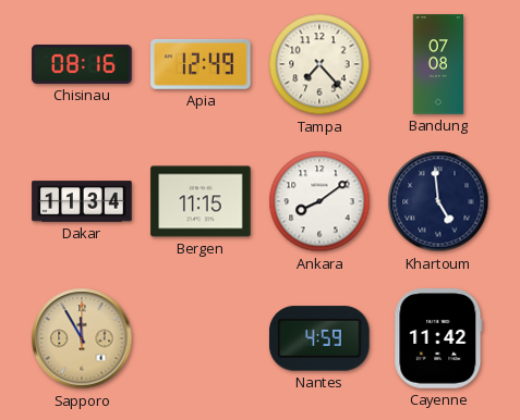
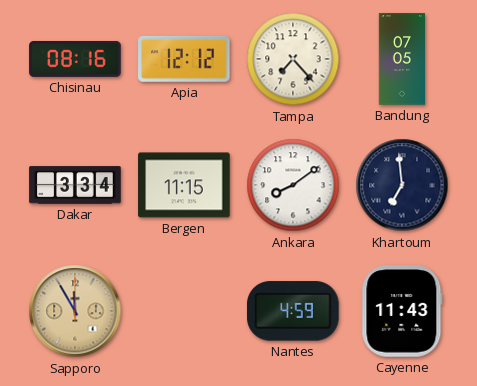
Apia: 12:49 -> 12:12
Bandung: 07:08 -> 07:05
Dakar: 11:34 -> 3:34
Khartoum: 4:59 -> 6:59
Cayenne: 11:42 -> 11:43
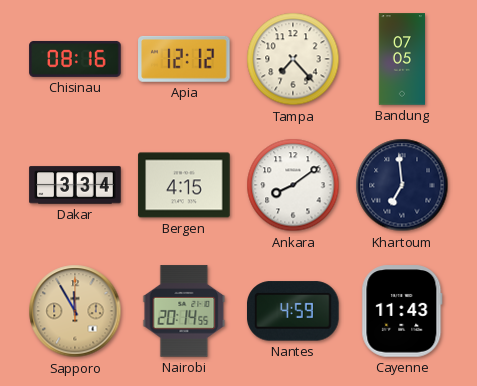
Bergen: 11:15 -> 4:15
Nairobi: none -> 20:14
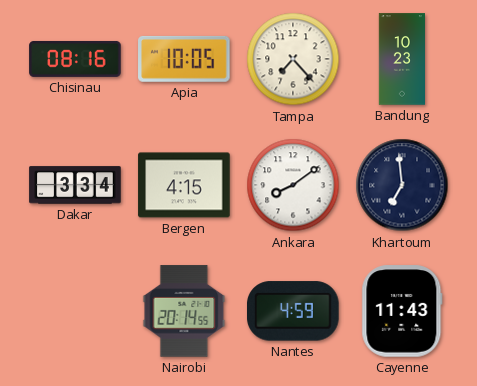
Apia: 12:12 -> 10:05
Bandung: 07:05 -> 10:23
Sapporo: 11:55 -> none
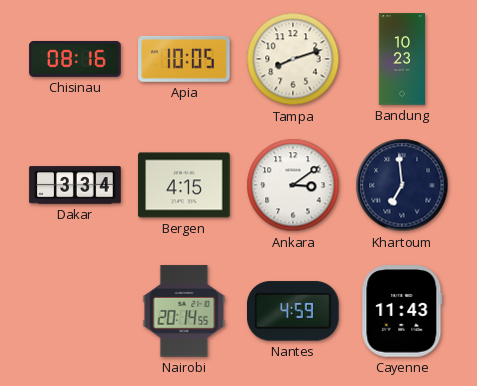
Tampa: 7:23 -> 8:12
Ankara: 8:09 -> 3:09
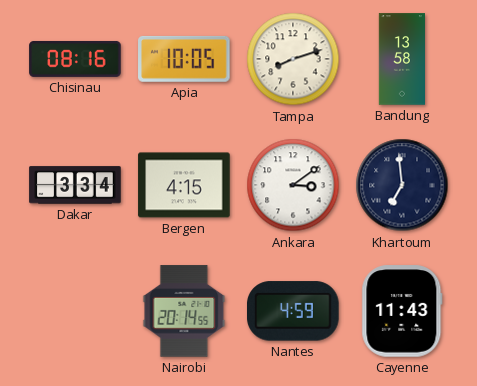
Bandung: 10:23 -> 13:58
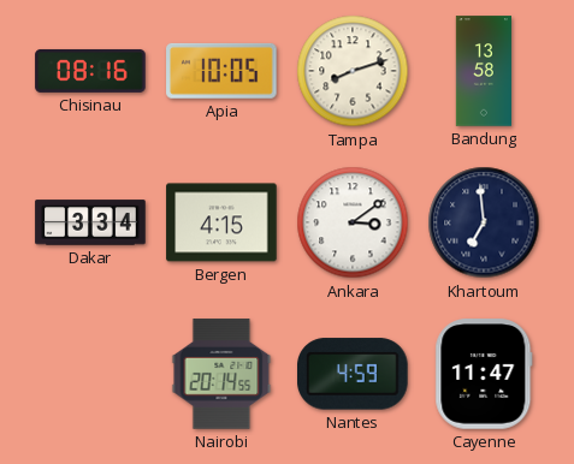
Cayenne: 11:43 -> 11:47
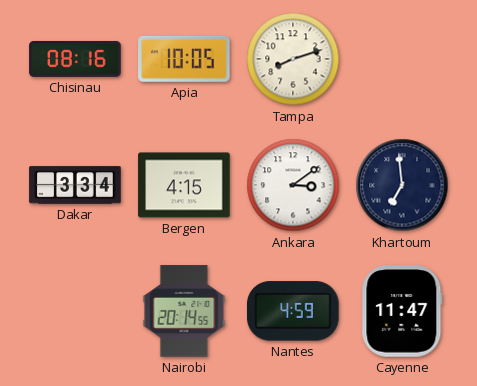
Bandung: 13:58 -> none
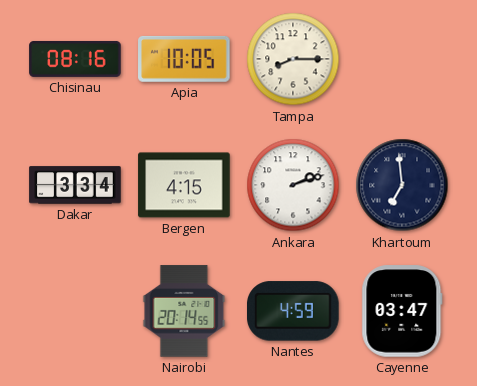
Tampa: 8:12 -> 8:15
Ankara: 3:09 -> 2:12
Cayenne: 11:47 -> 03:47
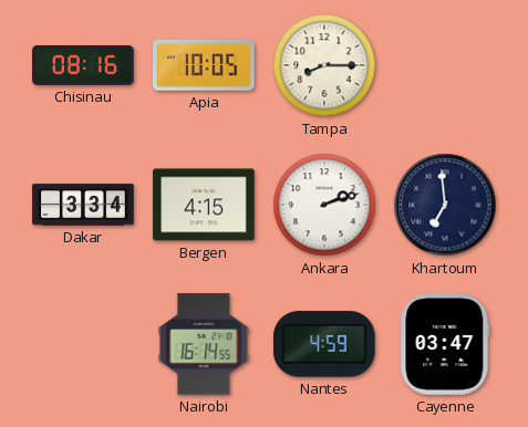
Nairobi: 20:14 -> 16:14
